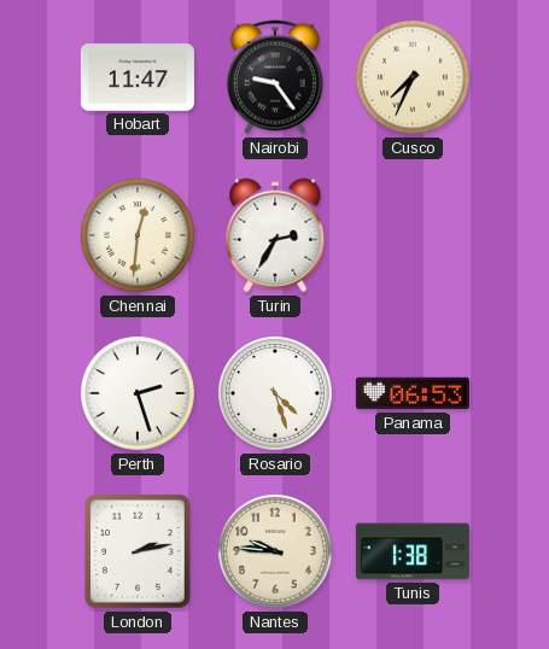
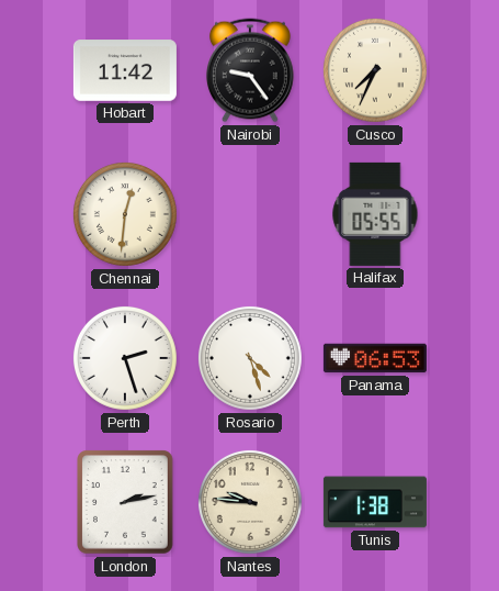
Hobart: 11:47 -> 11:42
Turin: 2:35 -> none
Halifax: none -> 05:55
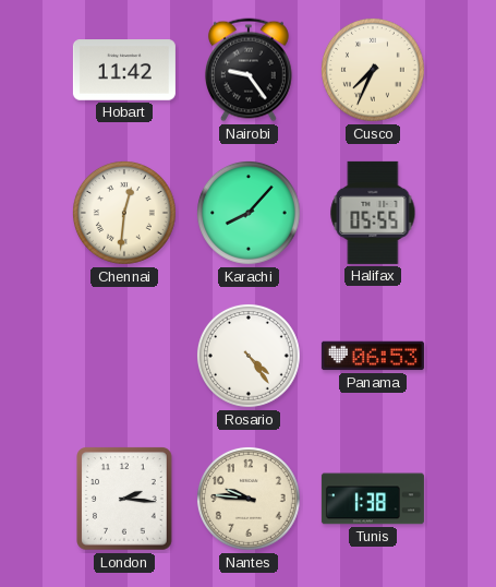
Karachi: none -> 8:07
Perth: 2:27 -> none
Rosario: 4:27 -> 4:24
London: 2:13 -> 2:16
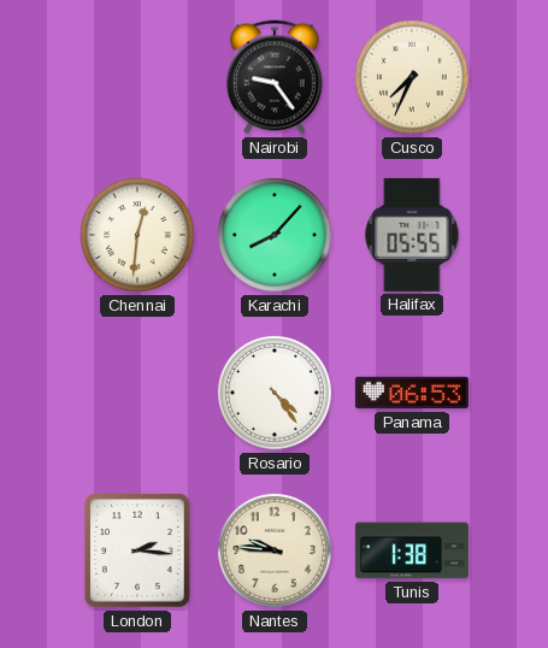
Hobart: 11:42 -> none
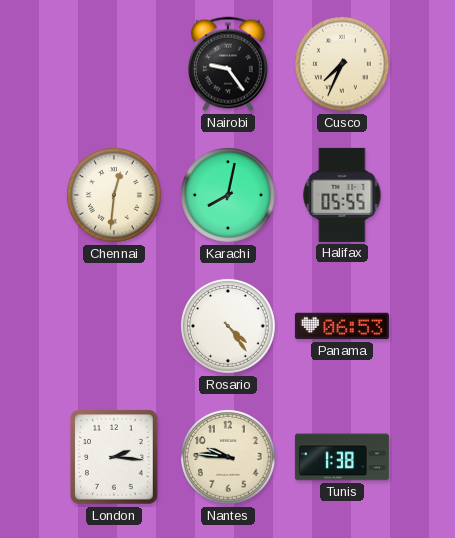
Karachi: 8:07 -> 8:02
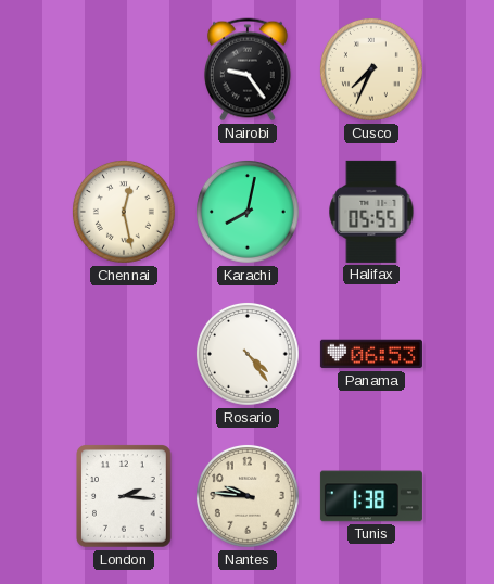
Chennai: 12:31 -> 12:28
